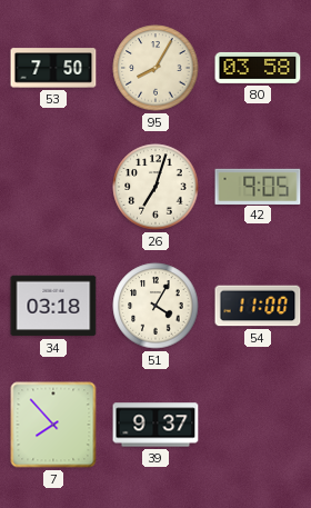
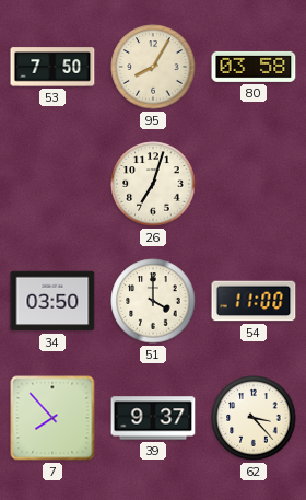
42: 9:05 -> none
34: 03:18 -> 03:50
51: 4:05 -> 4:00
62: none -> 3:23
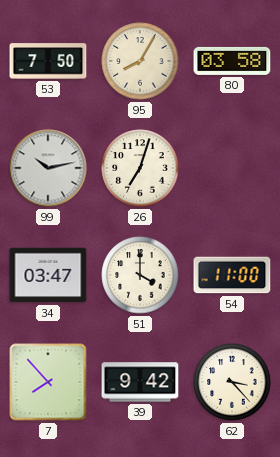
99: none -> 10:13
34: 03:50 -> 03:47
39: 9:37 -> 9:42
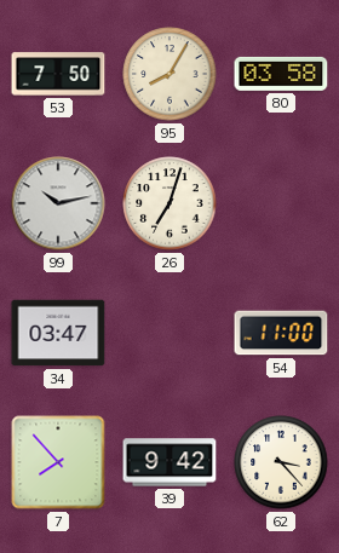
51: 4:00 -> none
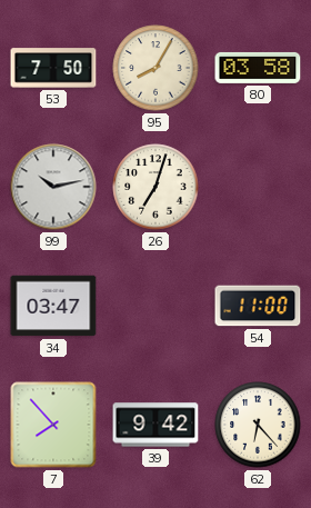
62: 3:23 -> 6:23
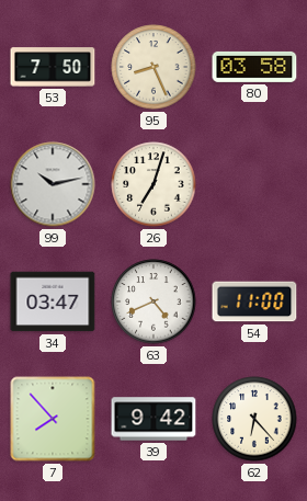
95: 8:05 -> 8:26
63: none -> 4:41
